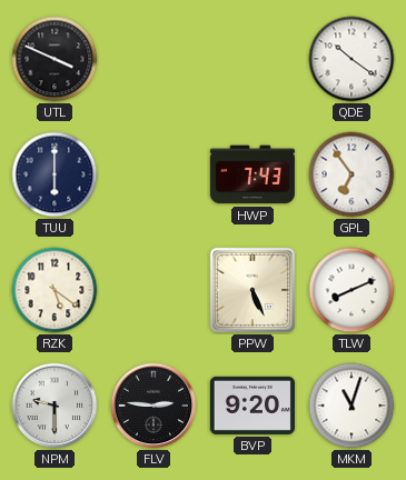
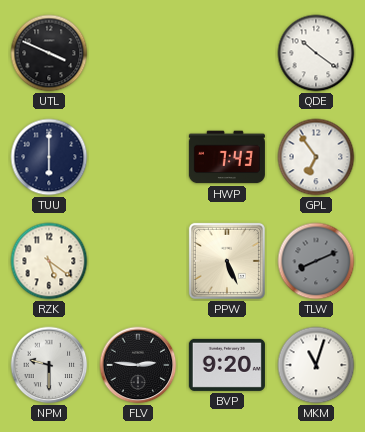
TLW dial: white -> grey
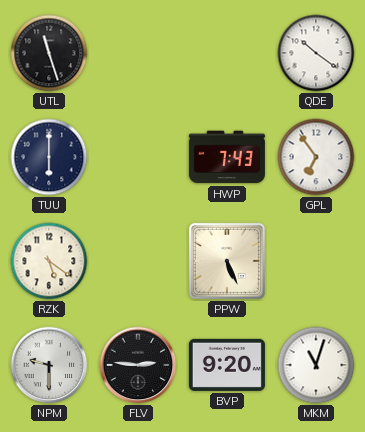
UTL: 3:49 -> 11:27
TLW: 8:11 -> none
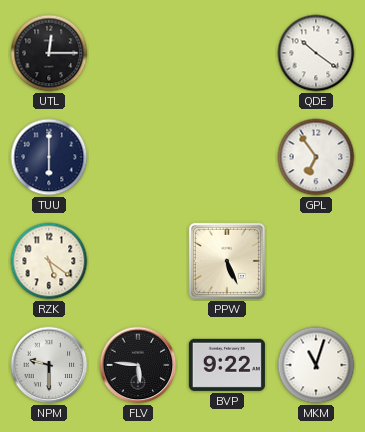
UTL: 11:27 -> 12:15
HWP: 7:43 -> none
FLV: 2:46 -> 5:46
BVP: 9:20 -> 9:22
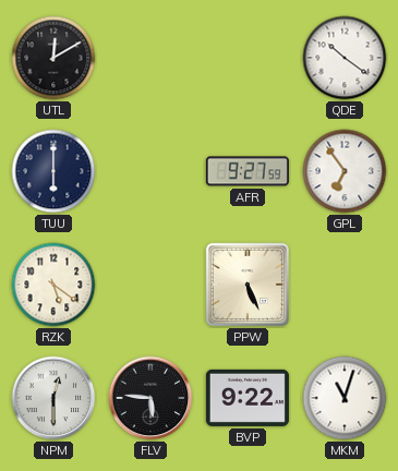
UTL: 12:15 -> 12:10
AFR: none -> 9:27
NPM: 9:30 -> 12:30
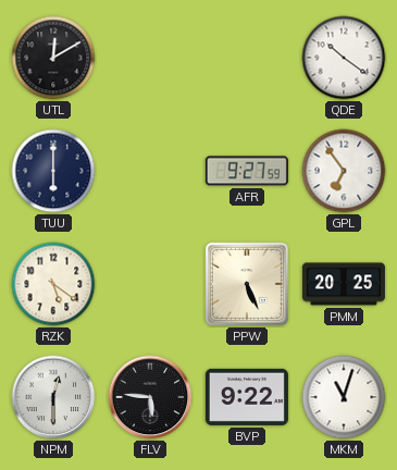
PMM: none -> 20:25
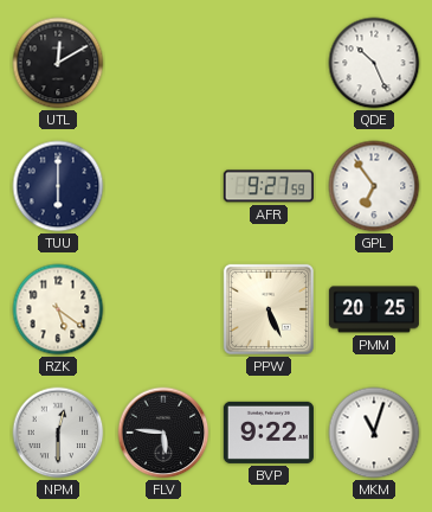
QDE: 10:21 -> 10:26
